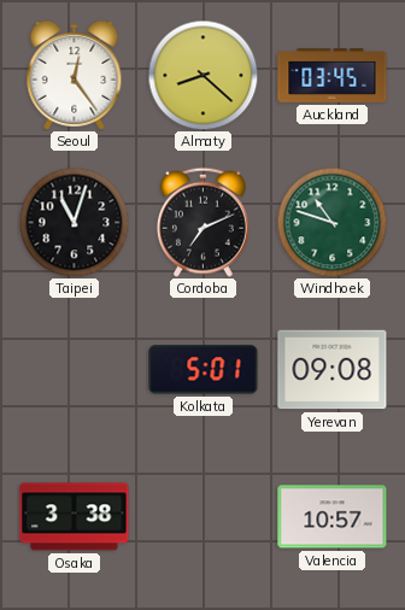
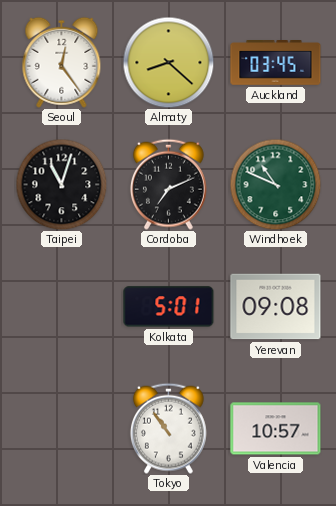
Windhoek: 10:48 -> 10:49
Osaka: 3:38 -> none
Tokyo: none -> 10:54
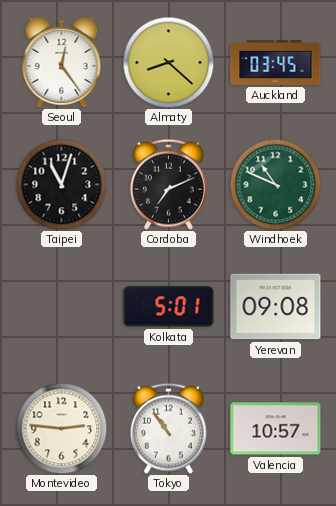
Montevideo: none -> 2:46
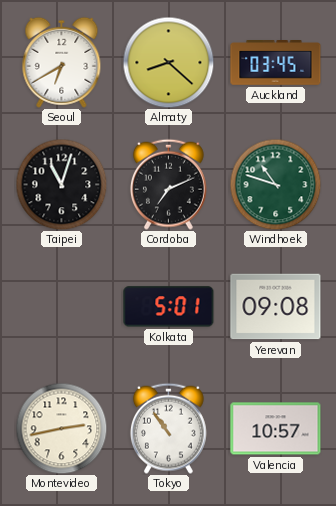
Seoul: 12:24 -> 6:40
Windhoek: 10:49 -> 10:48
Montevideo: 2:46 -> 2:43
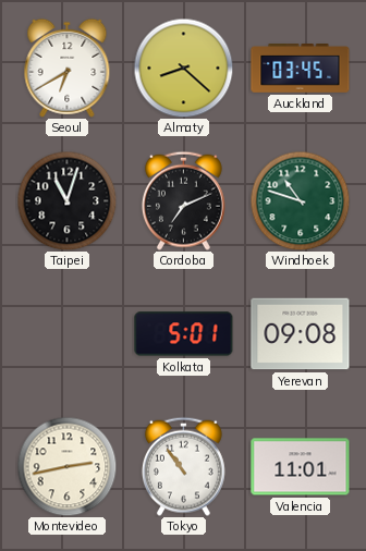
Valencia: 10:57 -> 11:01
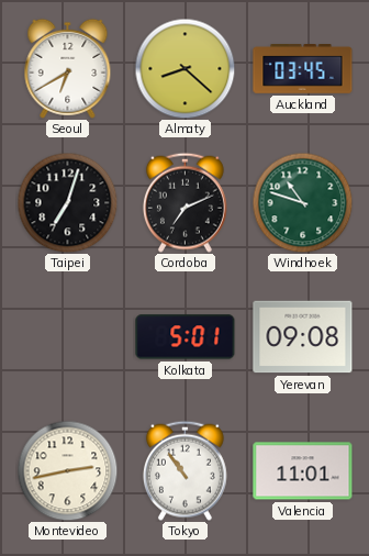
Taipei: 11:03 -> 7:03
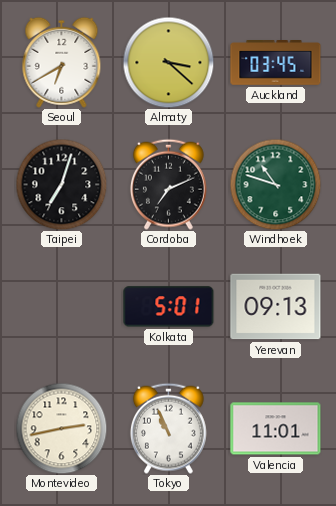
Almaty: 8:22 -> 3:22
Yerevan: 09:08 -> 09:13
Tokyo: 10:54 -> 10:56
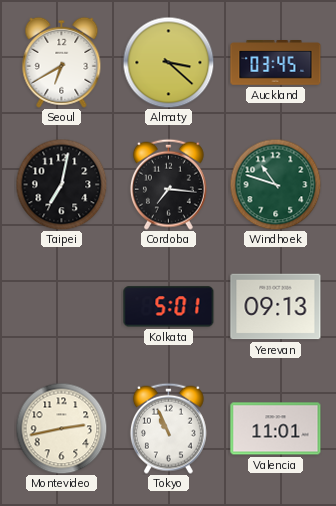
Taipei: 7:03 -> 7:02
Cordoba: 7:11 -> 7:16
